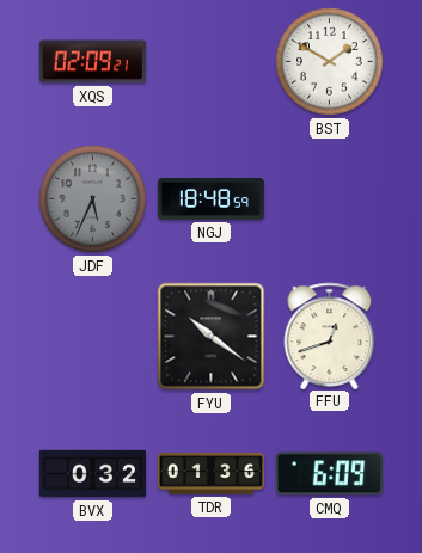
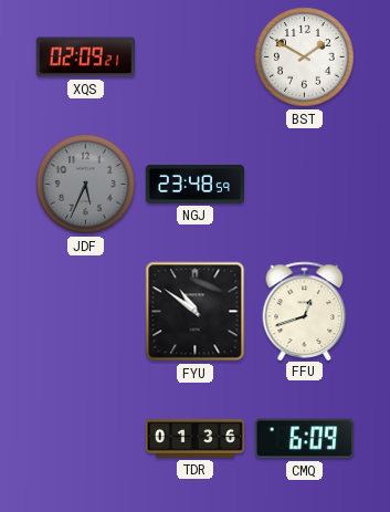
NGJ: 18:48 -> 23:48
FYU: 10:21 -> 10:51
BVX: 0:32 -> none
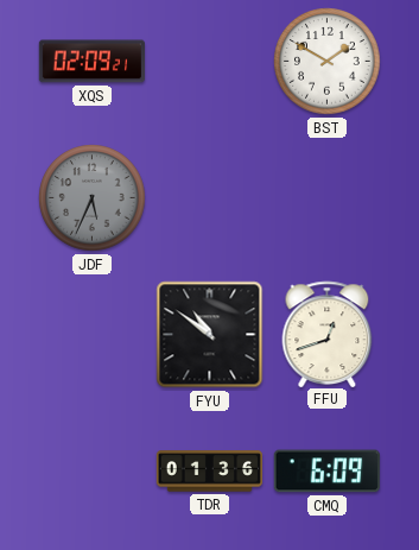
NGJ: 23:48 -> none
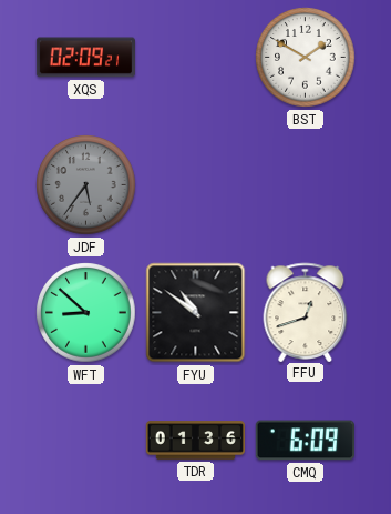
JDF: 5:34 -> 5:36
WFT: none -> 8:52
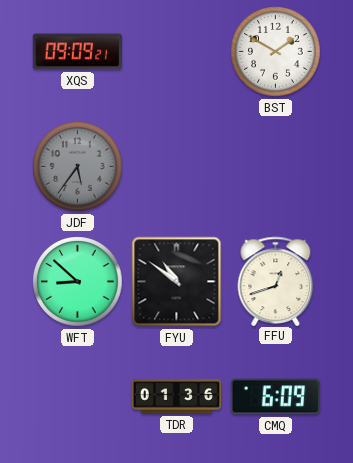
XQS: 02:09 -> 09:09
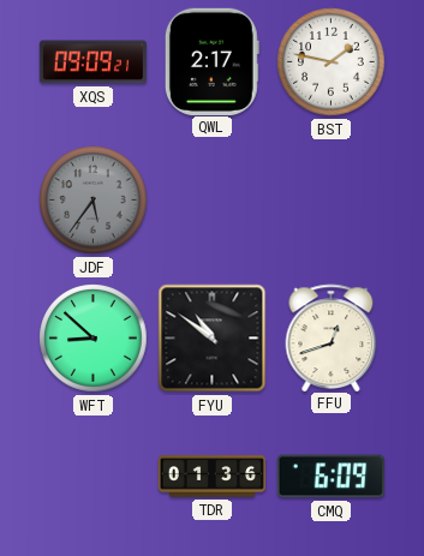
QWL: none -> 2:17
BST: 1:50 -> 1:47
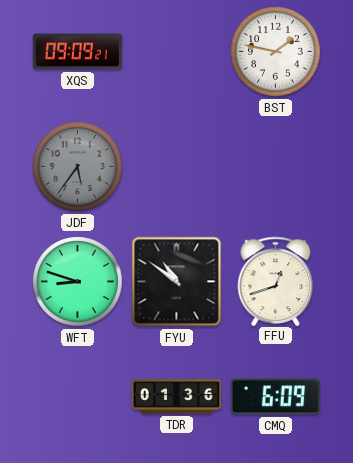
QWL: 2:17 -> none
WFT: 8:52 -> 8:48
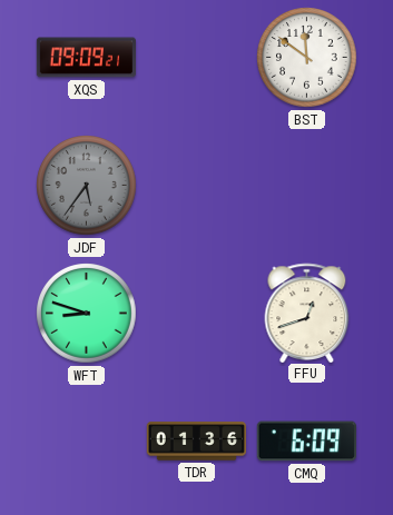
BST: 1:47 -> 11:51
FYU: 10:51 -> none
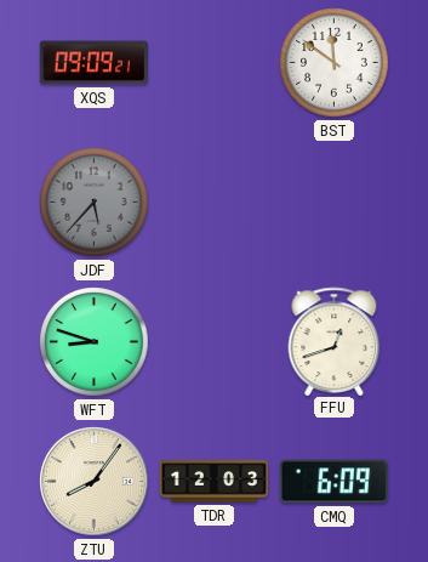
JDF: 5:36 -> 5:37
ZTU: none -> 8:06
TDR: 01:36 -> 12:03
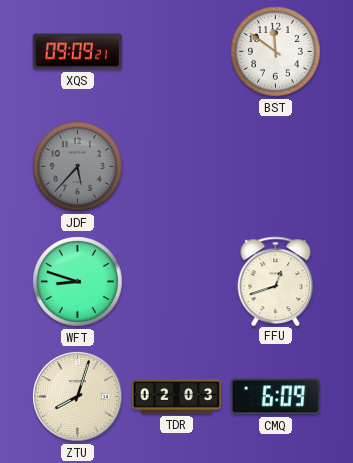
ZTU: 8:06 -> 8:03
TDR: 12:03 -> 02:03
